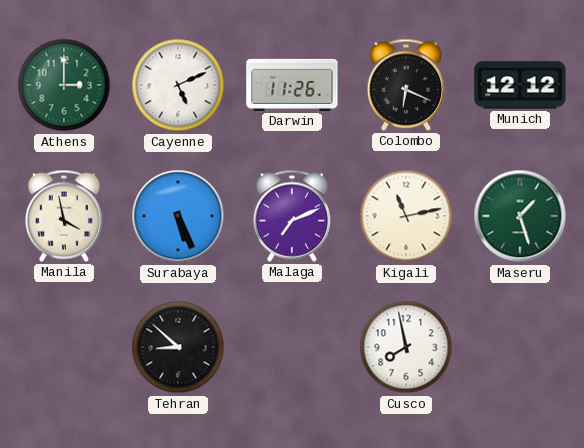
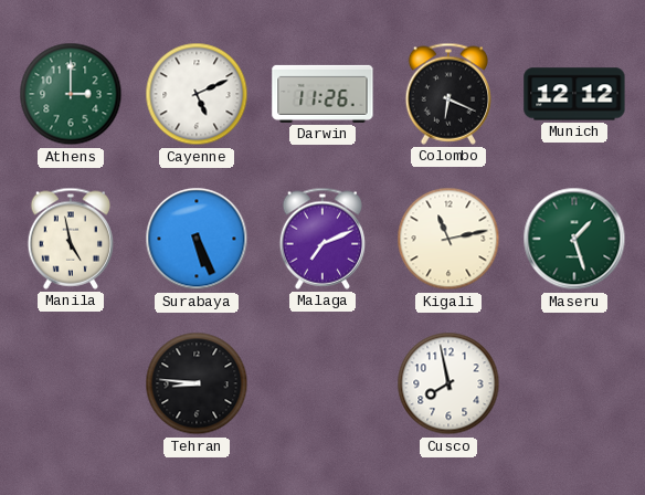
Manila: 3:58 -> 4:58
Tehran: 8:52 -> 8:46
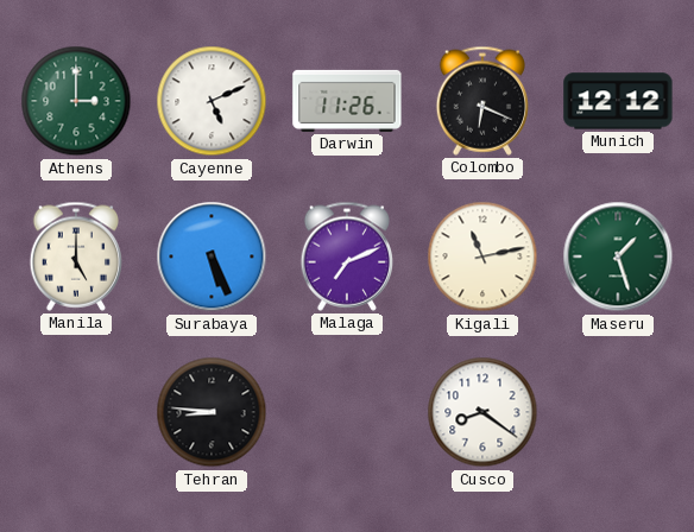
Manila: 4:58 -> 5:00
Cusco: 7:58 -> 8:21
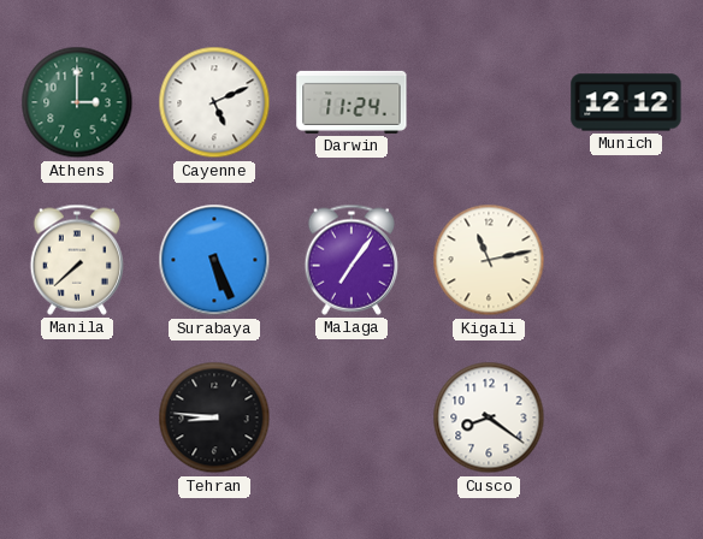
Darwin: 11:26 -> 11:24
Colombo: 6:19 -> none
Manila: 5:00 -> 7:38
Malaga: 7:11 -> 7:06
Maseru: 1:27 -> none
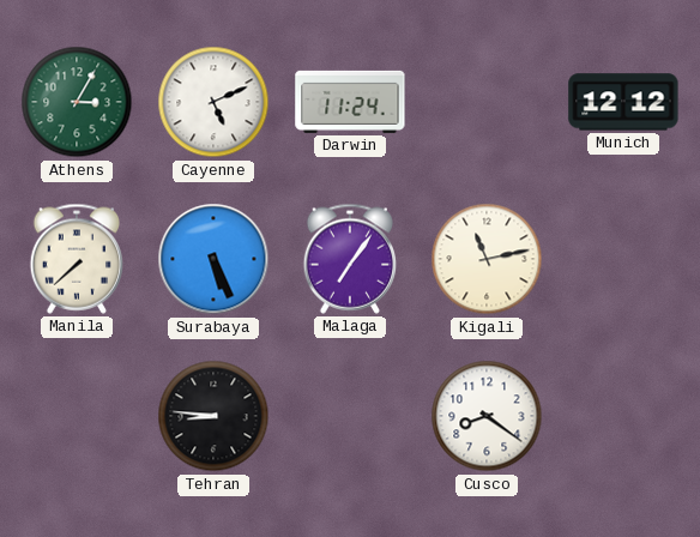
Athens: 3:00 -> 3:05
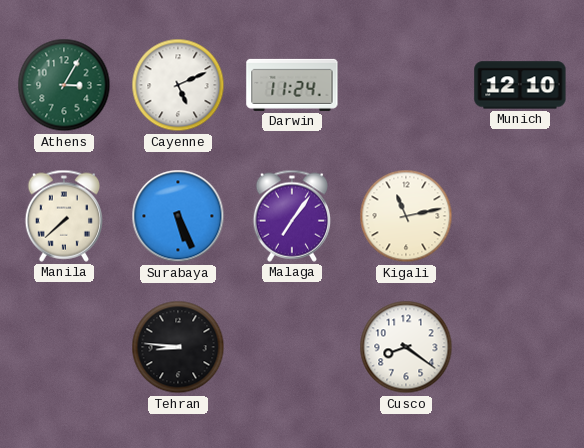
Munich: 12:12 -> 12:10
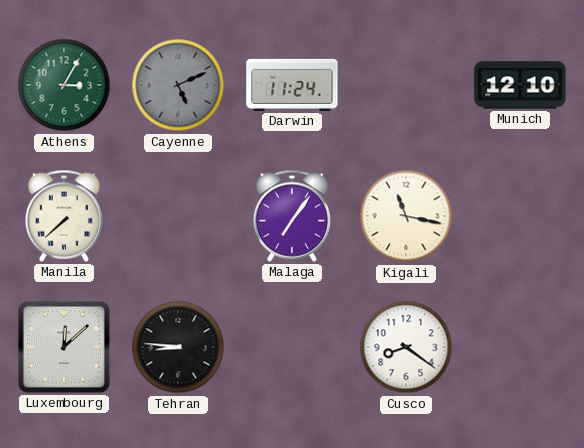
Cayenne dial: white -> grey
Surabaya: 5:26 -> none
Kigali: 11:13 -> 11:17
Luxembourg: none -> 12:08
